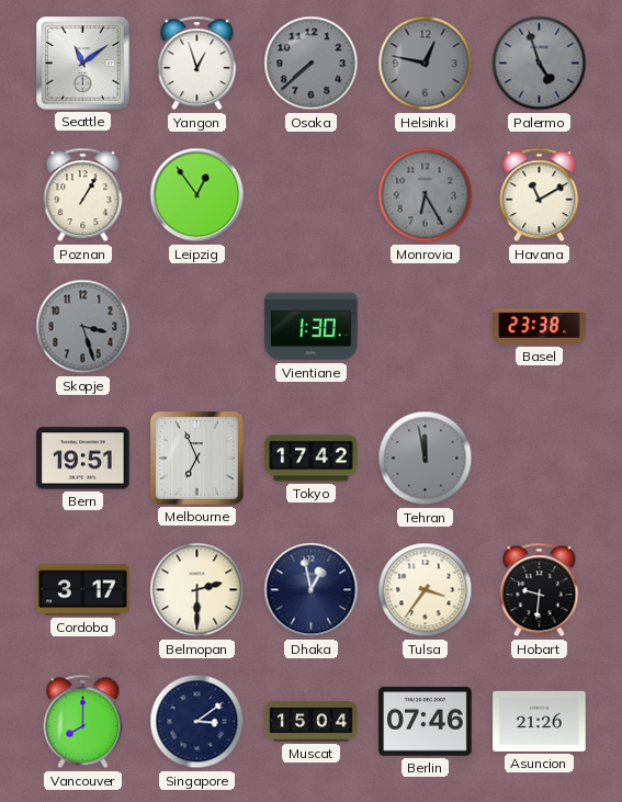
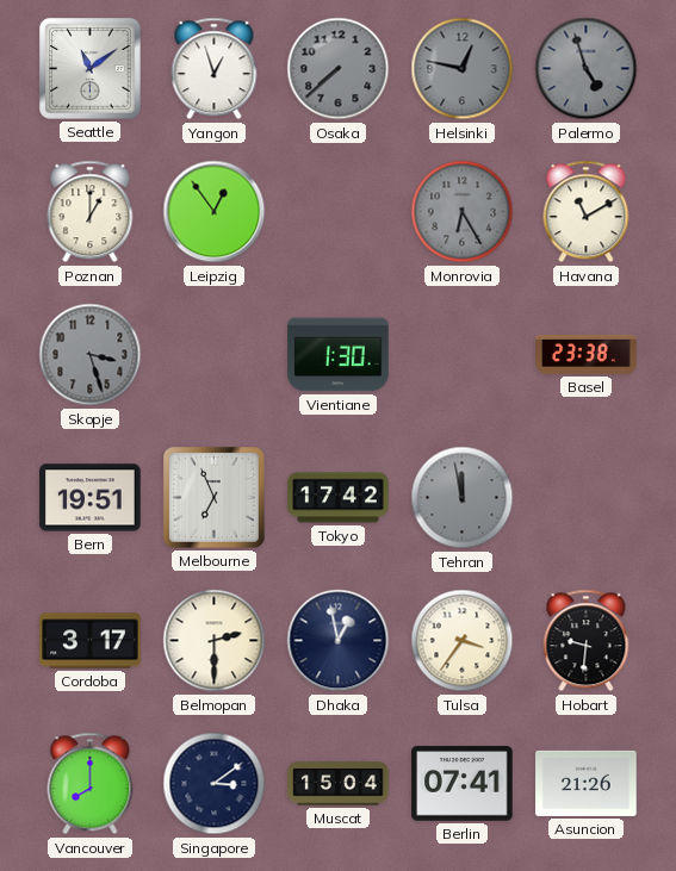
Poznan: 1:05 -> 1:00
Berlin: 07:46 -> 07:41
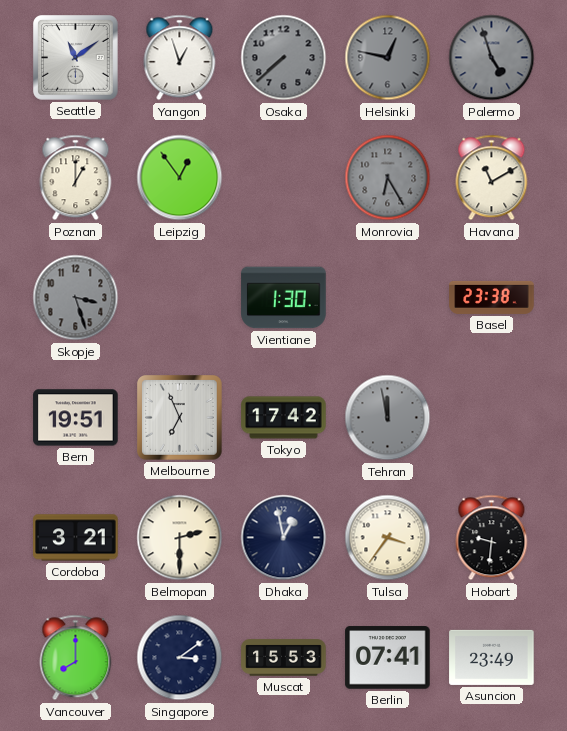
Cordoba: 3:17 -> 3:21
Muscat: 15:04 -> 15:53
Asuncion: 21:26 -> 23:49
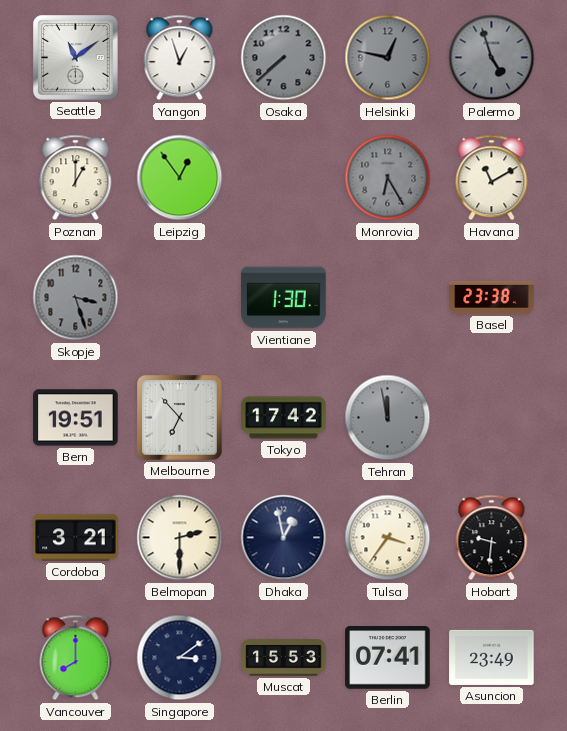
Melbourne: 6:56 -> 6:53
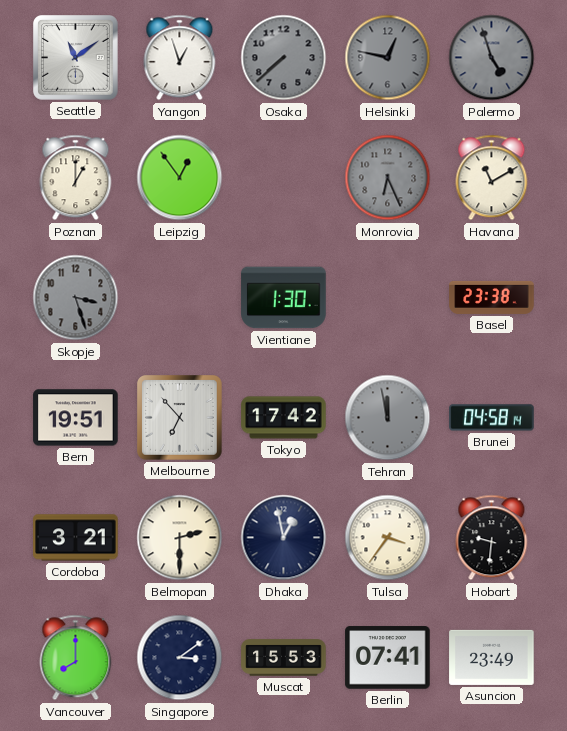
Monrovia: 6:25 -> 6:26
Brunei: none -> 04:58
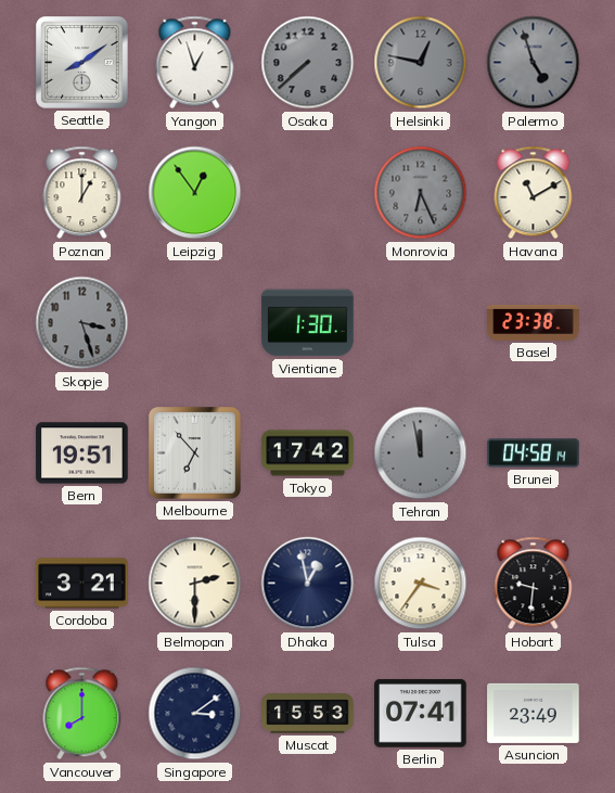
Seattle: 11:09 -> 8:09
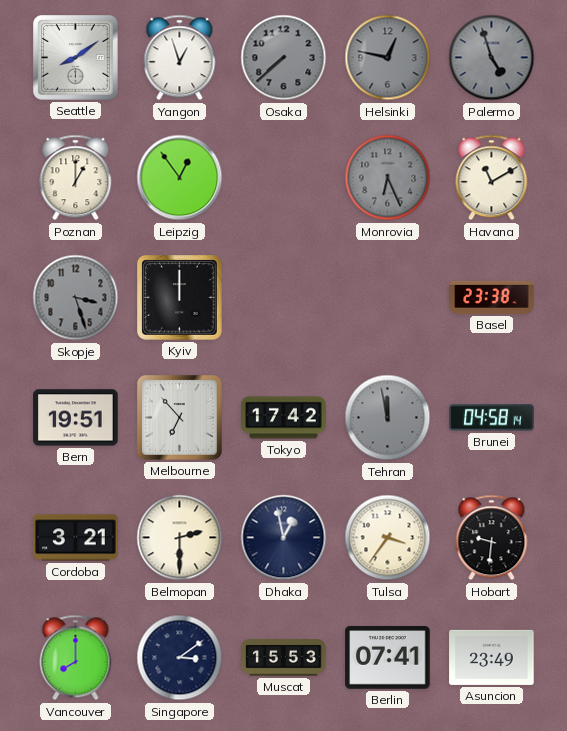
Kyiv: none -> 12:00
Vientiane: 1:30 -> none
